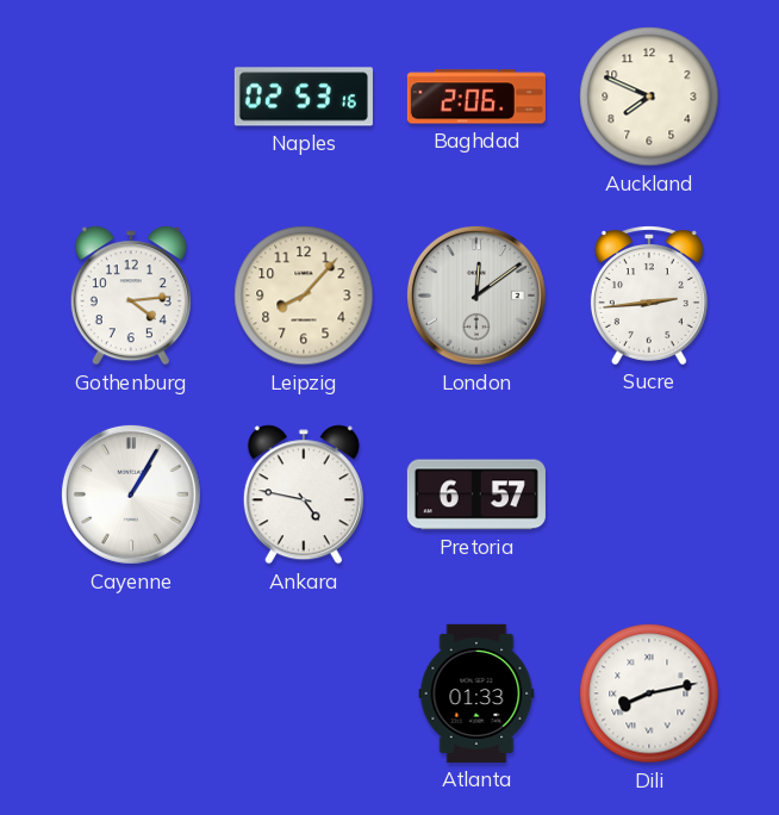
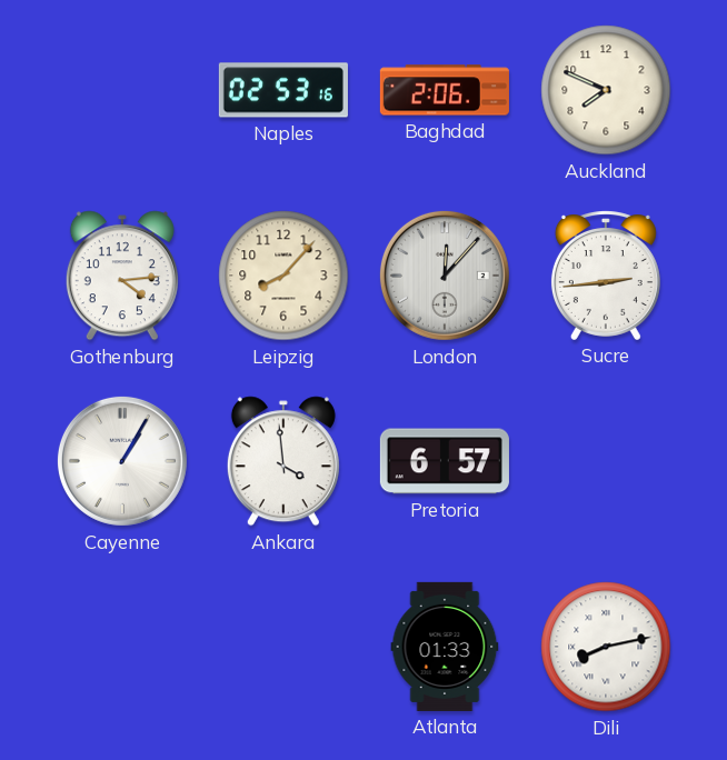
London: 12:09 -> 12:07
Ankara: 4:47 -> 3:59
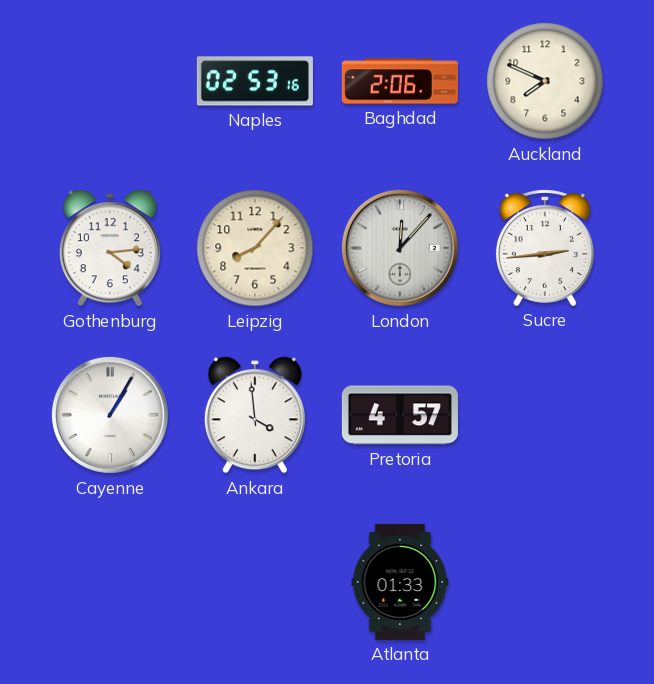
Pretoria: 6:57 -> 4:57
Dili: 8:13 -> none
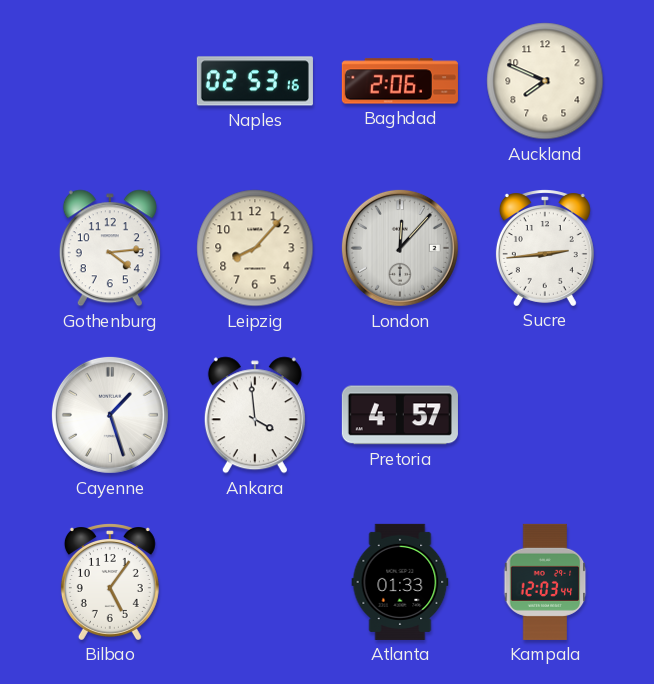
Cayenne: 1:05 -> 1:27
Bilbao: none -> 5:06
Kampala: none -> 12:03
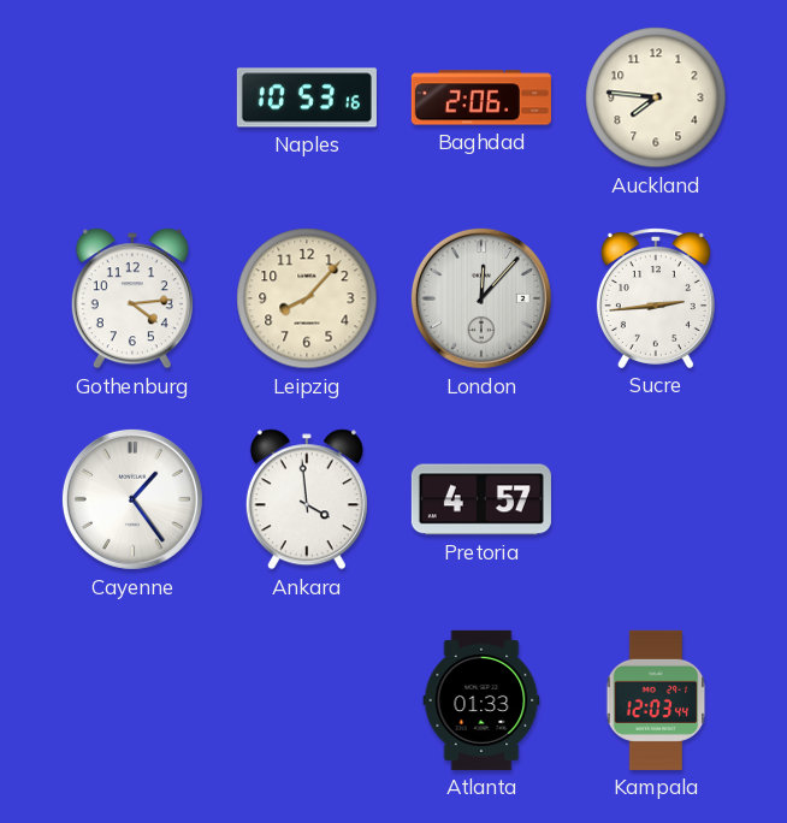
Naples: 02:53 -> 10:53
Auckland: 7:49 -> 7:46
Cayenne: 1:27 -> 1:24
Bilbao: 5:06 -> none
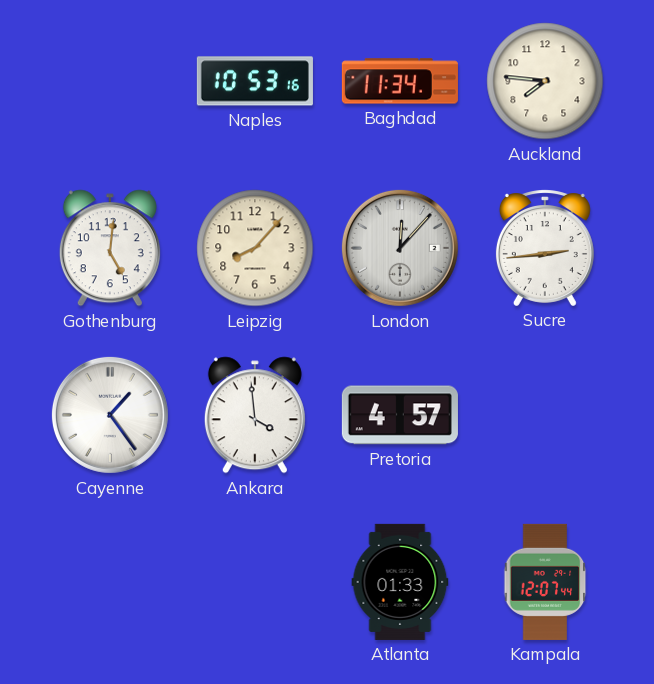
Baghdad: 2:06 -> 11:34
Gothenburg: 4:14 -> 5:01
Kampala: 12:03 -> 12:07
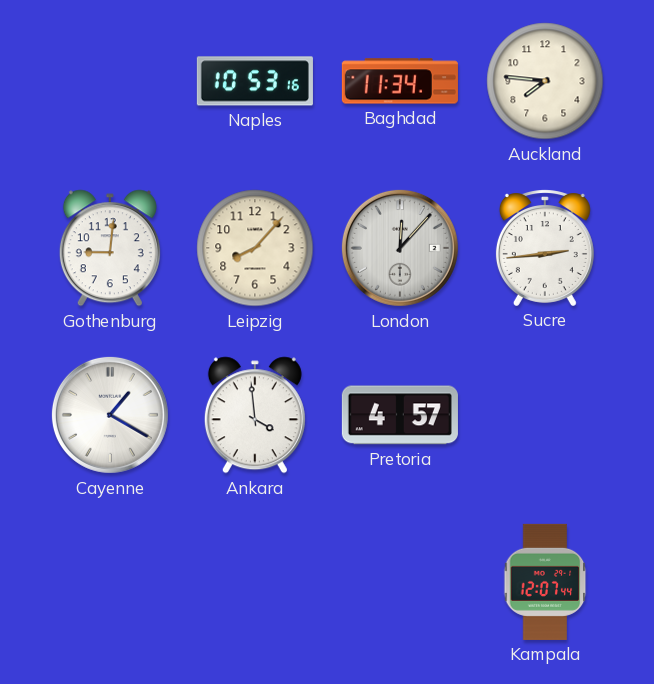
Gothenburg: 5:01 -> 9:01
Cayenne: 1:24 -> 1:20
Atlanta: 01:33 -> none
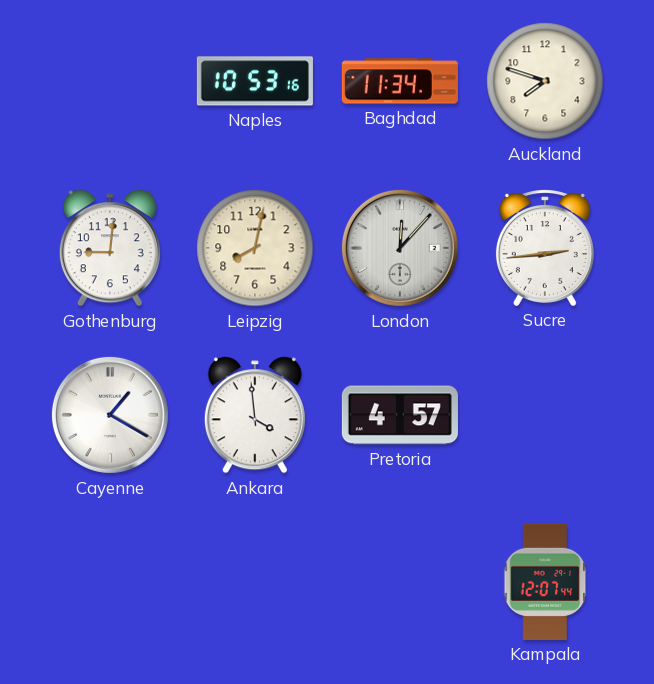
Auckland: 7:46 -> 7:48
Leipzig: 8:07 -> 8:02
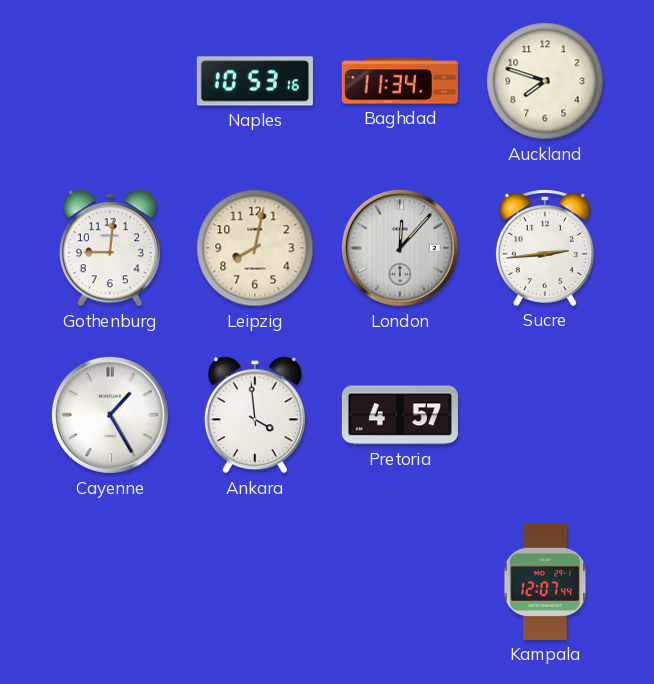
Cayenne: 1:20 -> 1:25
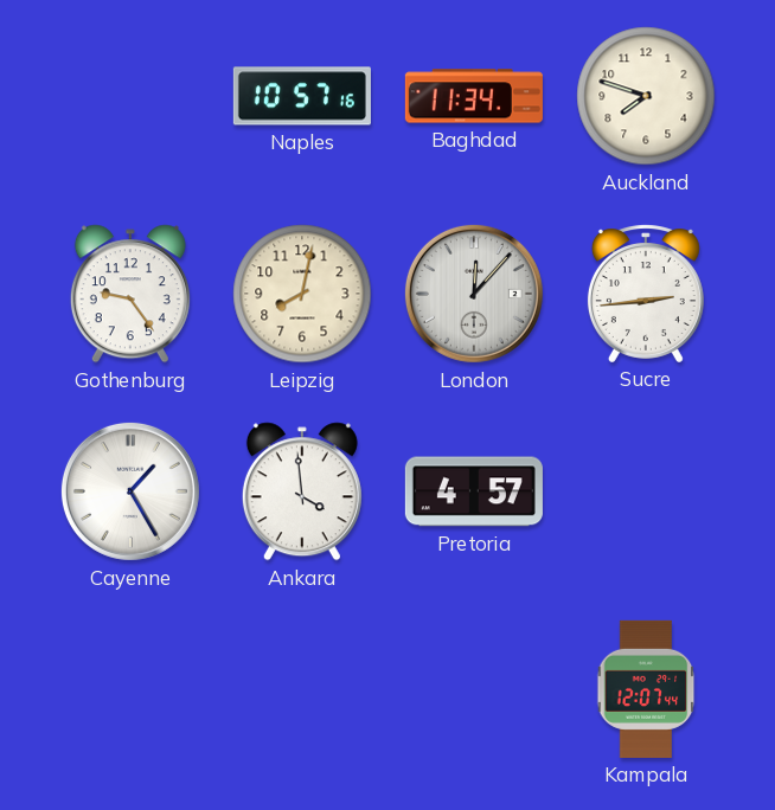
Naples: 10:53 -> 10:57
Gothenburg: 9:01 -> 9:24
